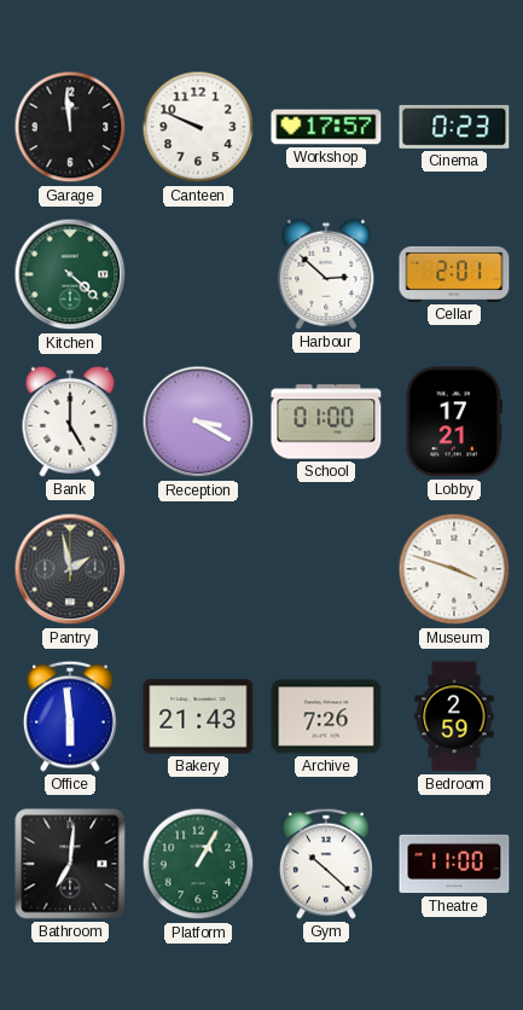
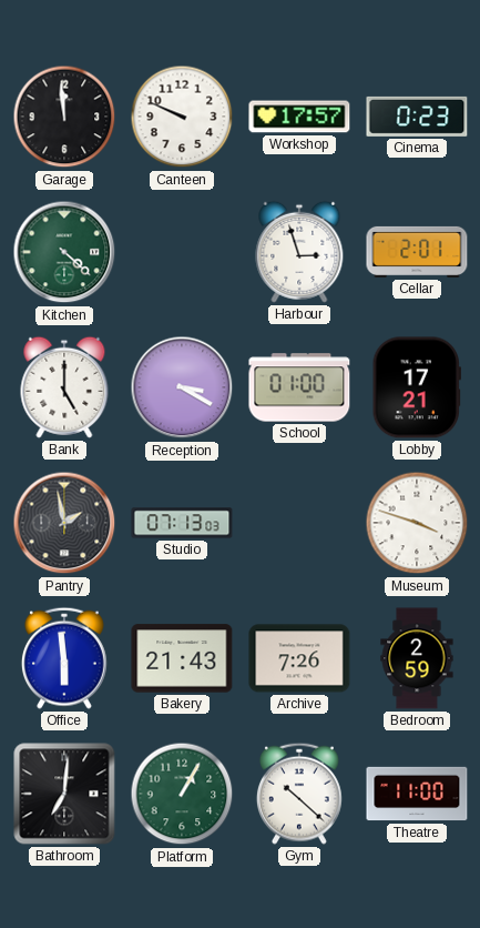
Harbour: 2:52 -> 2:57
Studio: none -> 07:13
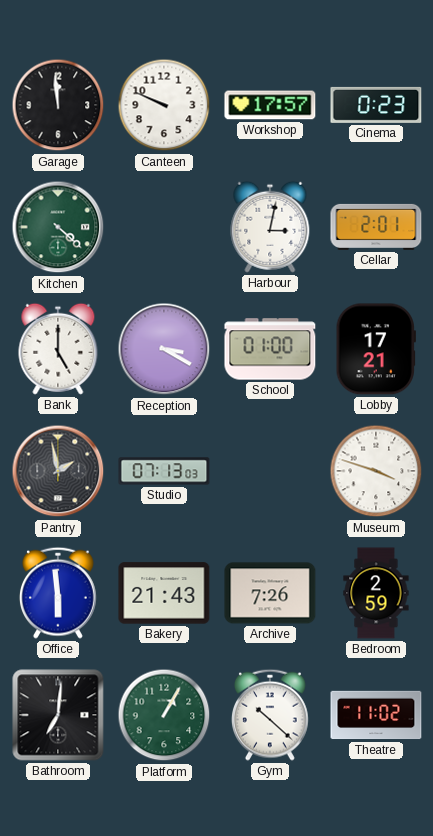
Harbour: 2:57 -> 3:02
Theatre: 11:00 -> 11:02
